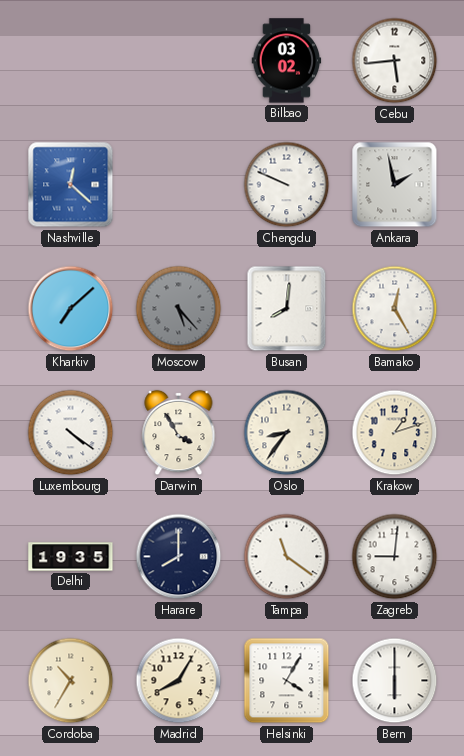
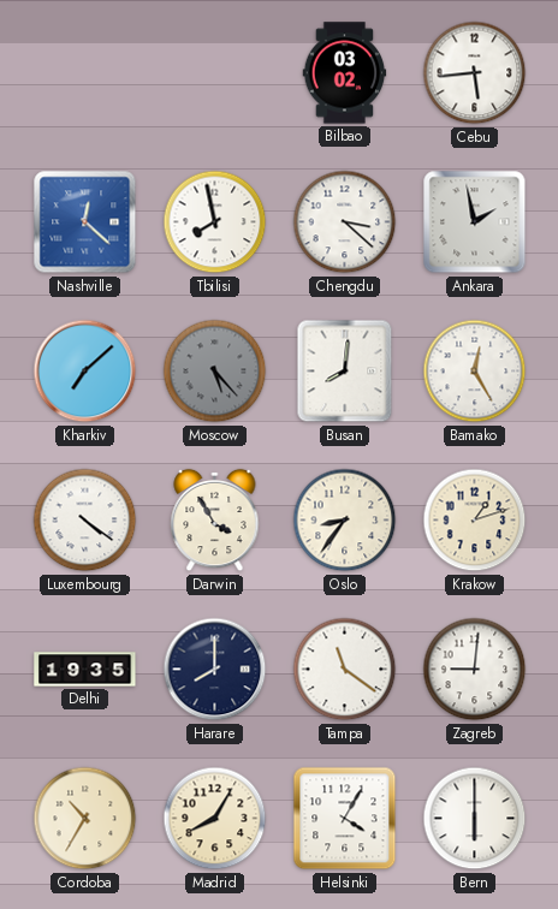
Tbilisi: none -> 7:58
Chengdu: 9:49 -> 3:22
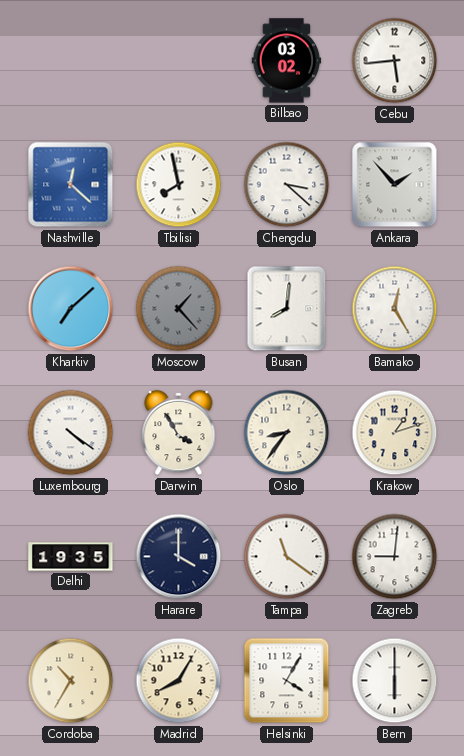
Ankara: 1:58 -> 1:53
Moscow: 5:23 -> 1:23
Harare: 8:00 -> 4:00
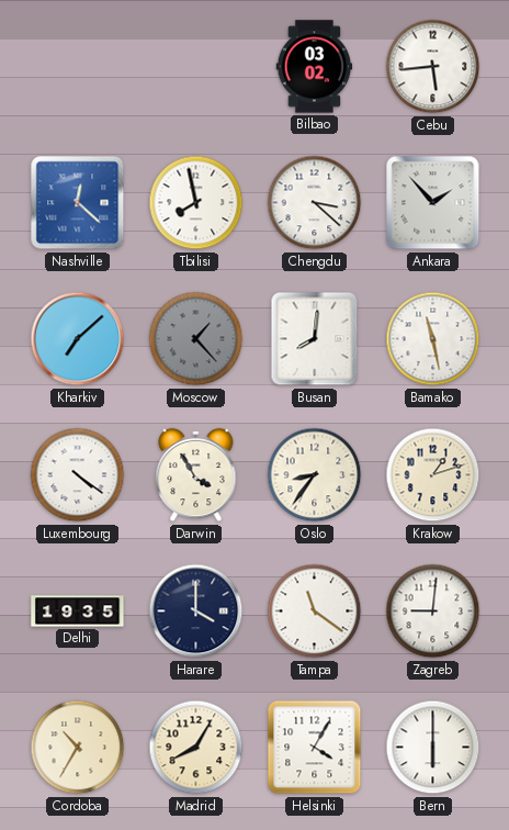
Bamako: 12:25 -> 11:28
